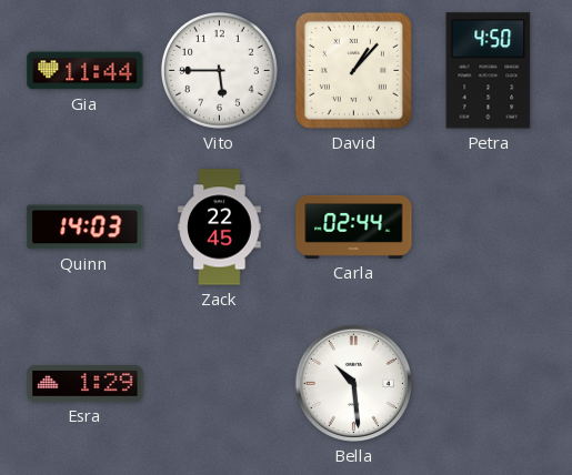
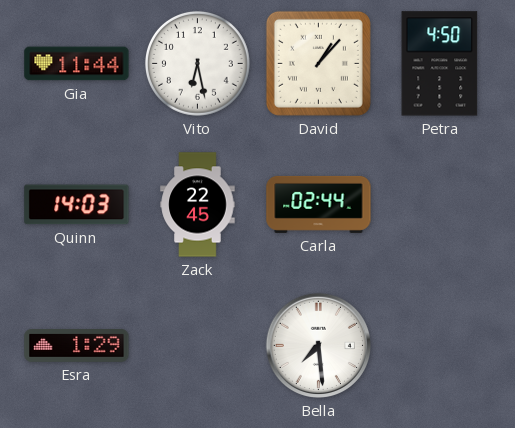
Vito: 5:45 -> 6:28
Bella: 10:29 -> 7:29
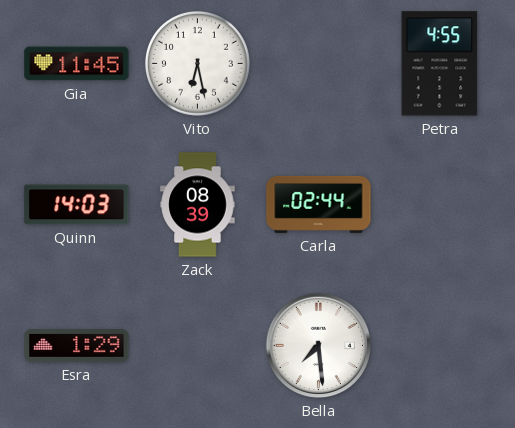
Gia: 11:44 -> 11:45
David: 1:07 -> none
Petra: 4:50 -> 4:55
Zack: 22:45 -> 08:39
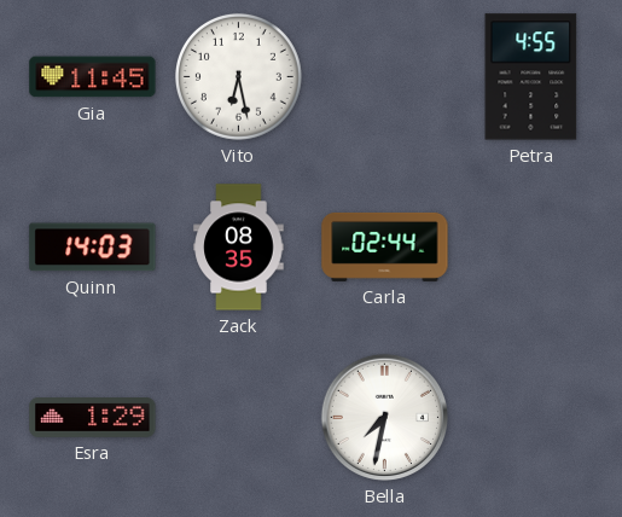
Zack: 08:39 -> 08:35
Bella: 7:29 -> 7:32
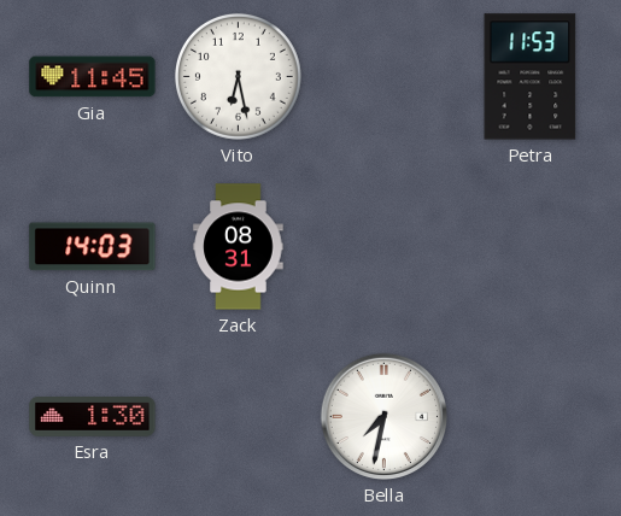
Petra: 4:55 -> 11:53
Zack: 08:35 -> 08:31
Carla: 02:44 -> none
Esra: 1:29 -> 1:30
